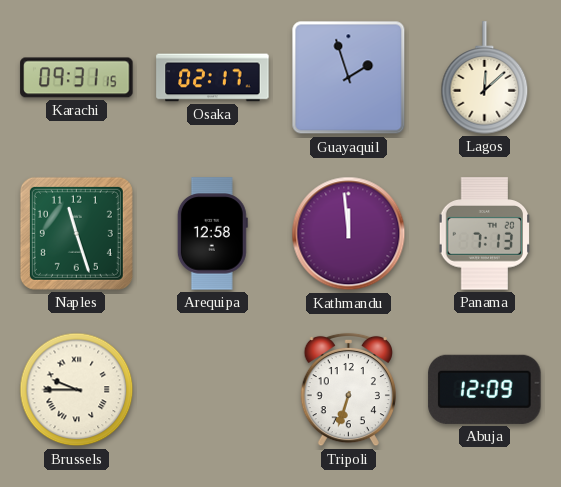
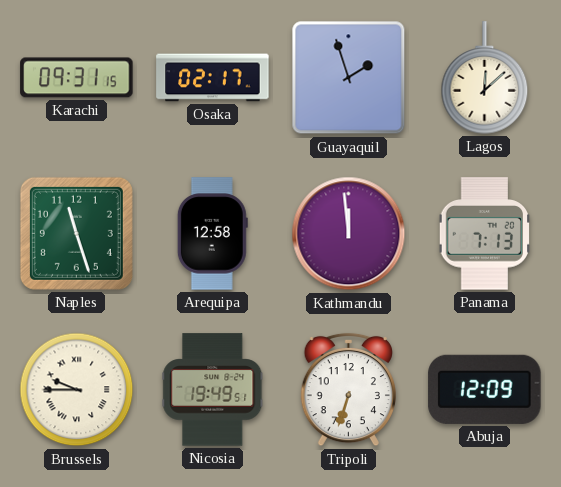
Nicosia: none -> 19:49
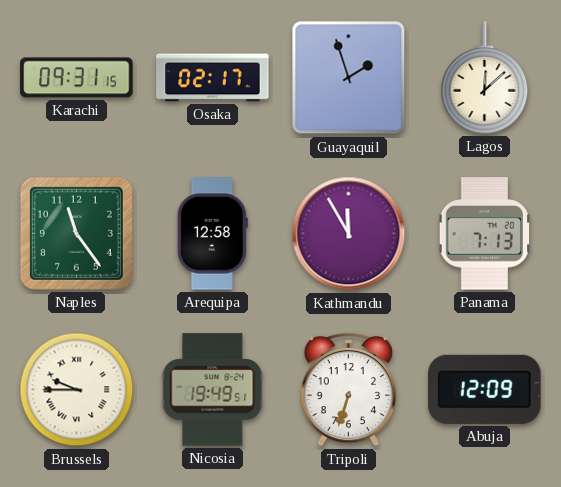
Naples: 11:27 -> 11:24
Kathmandu: 11:59 -> 11:55
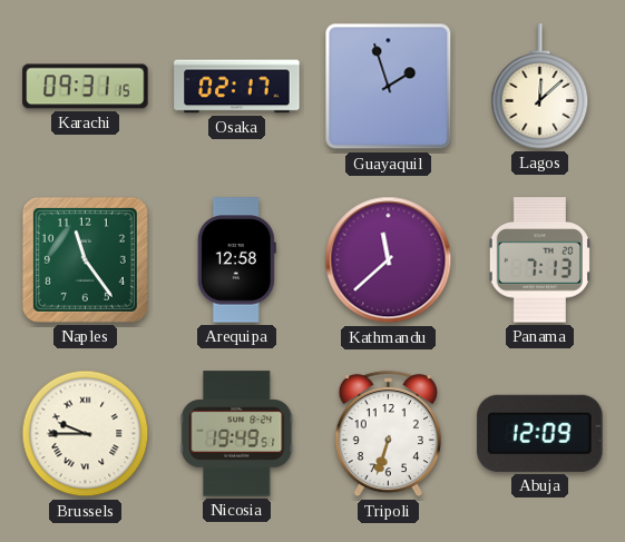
Kathmandu: 11:55 -> 11:38
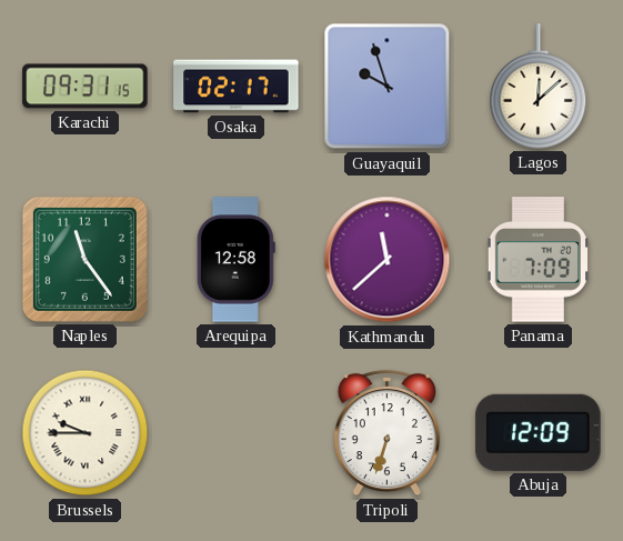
Guayaquil: 1:57 -> 9:57
Panama: 7:13 -> 7:09
Nicosia: 19:49 -> none
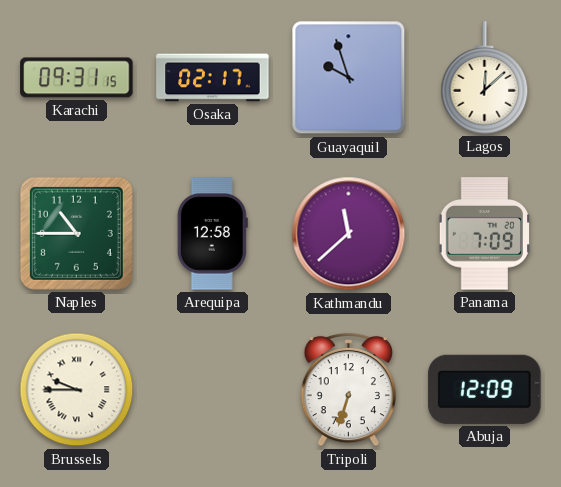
Naples: 11:24 -> 10:45
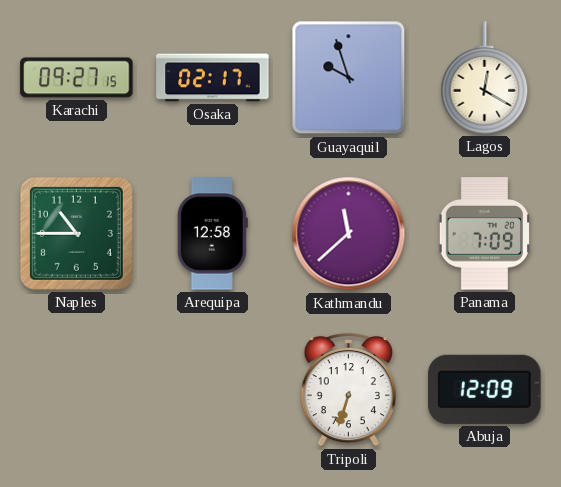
Karachi: 09:31 -> 09:27
Lagos: 12:08 -> 12:20
Brussels: 9:45 -> none
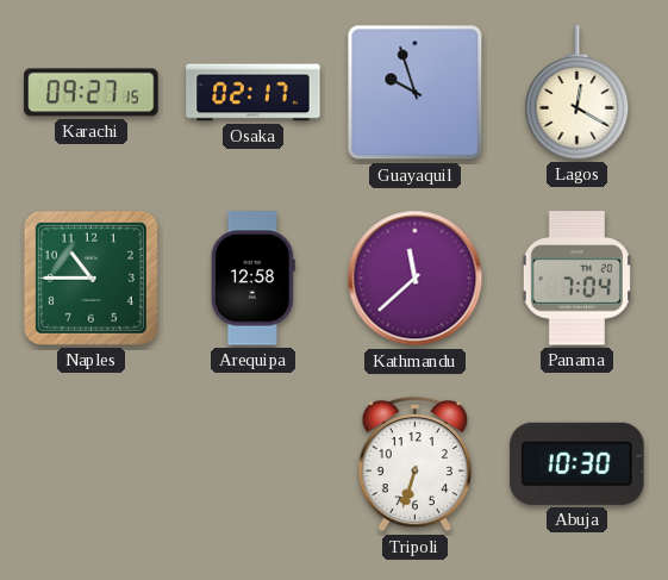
Panama: 7:09 -> 7:04
Abuja: 12:09 -> 10:30
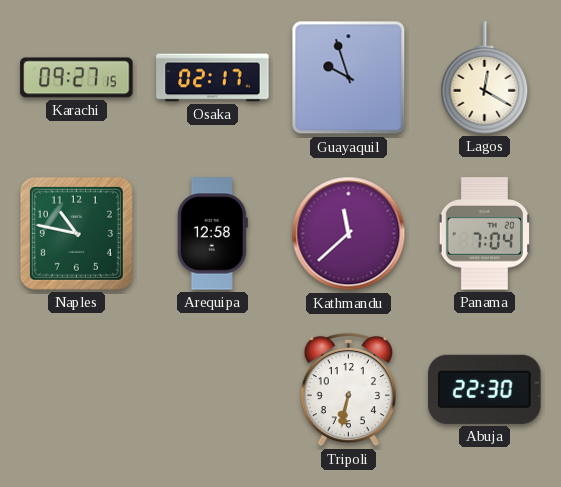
Naples: 10:45 -> 10:47
Tripoli: 6:33 -> 6:32
Abuja: 10:30 -> 22:30
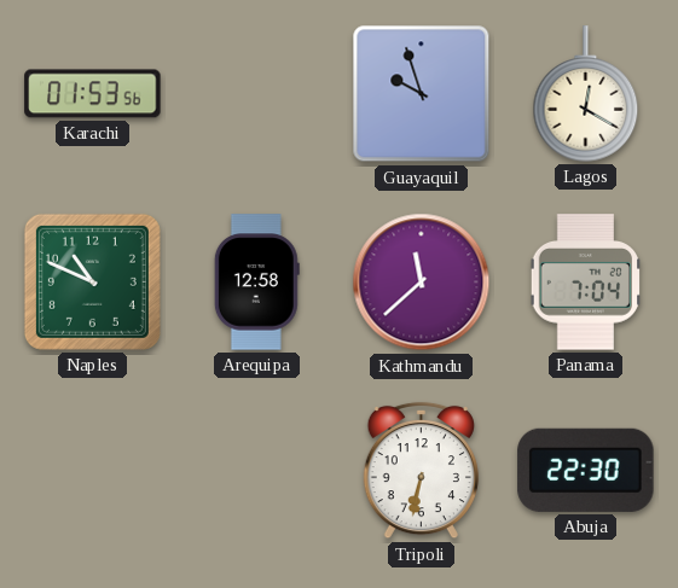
Karachi: 09:27 -> 01:53
Osaka: 02:17 -> none
Naples: 10:47 -> 10:49
